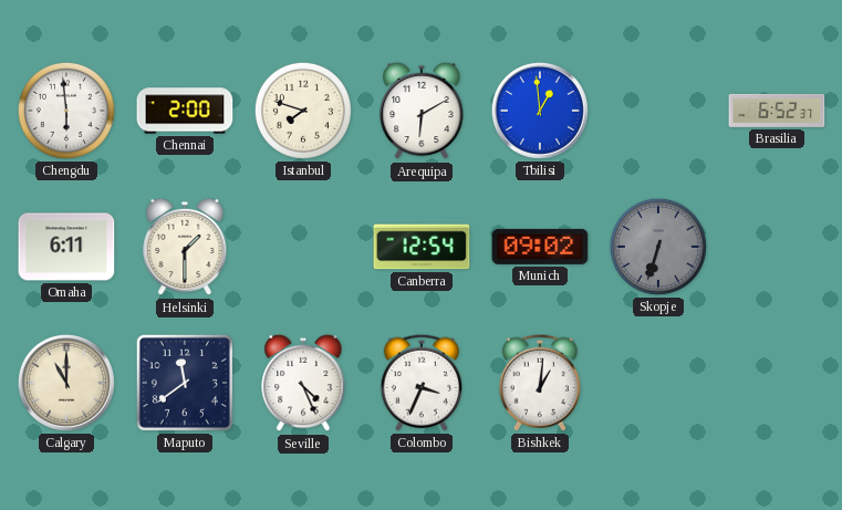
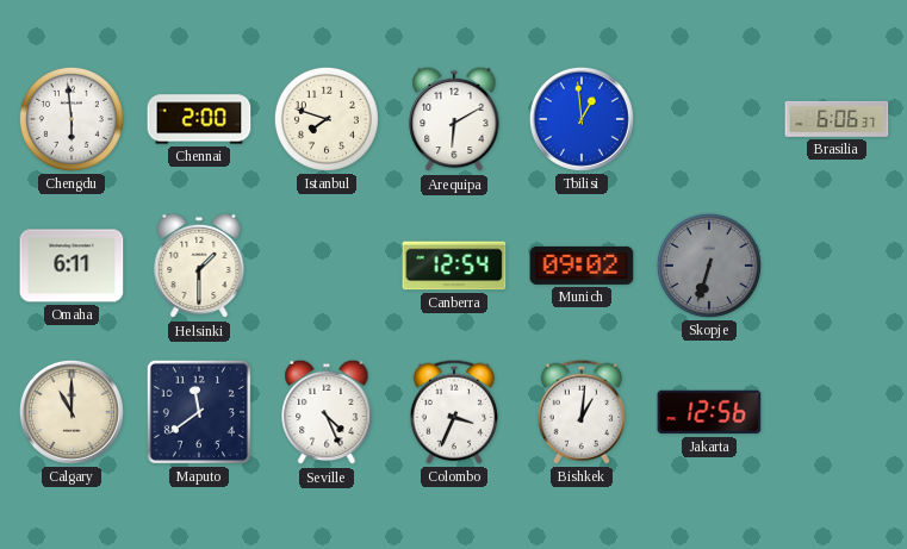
Brasilia: 6:52 -> 6:06
Jakarta: none -> 12:56
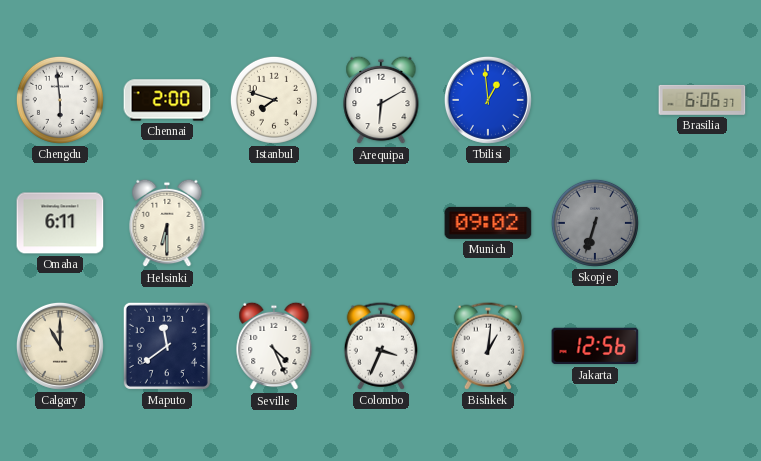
Helsinki: 1:30 -> 6:30
Canberra: 12:54 -> none
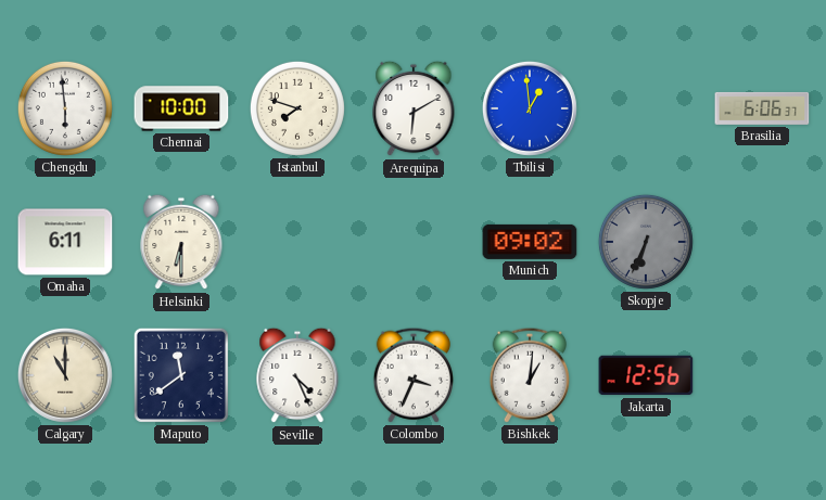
Chennai: 2:00 -> 10:00
Skopje: 6:33 -> 6:34
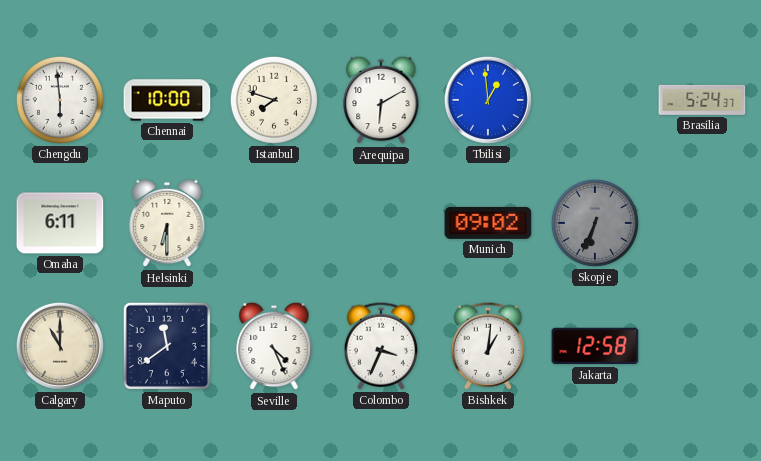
Brasilia: 6:06 -> 5:24
Jakarta: 12:56 -> 12:58
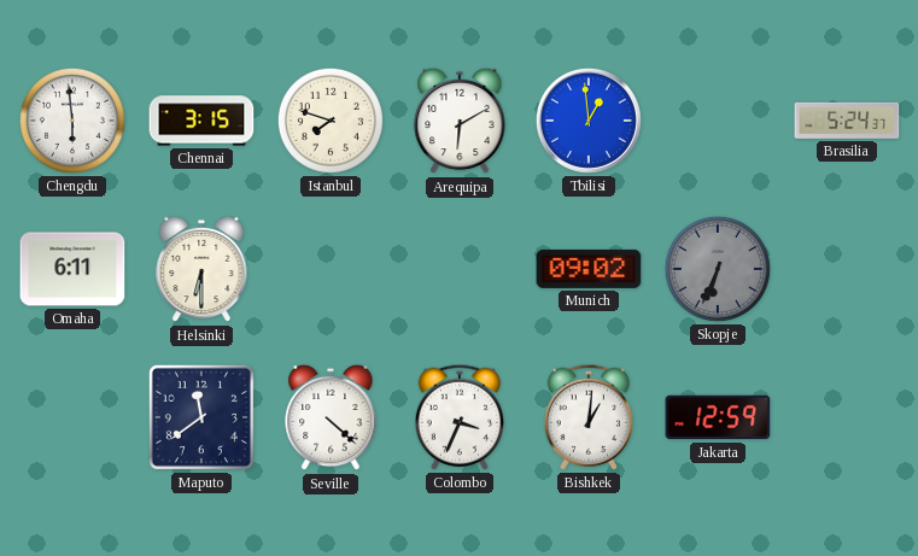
Chennai: 10:00 -> 3:15
Calgary: 11:00 -> none
Seville: 4:26 -> 4:22
Jakarta: 12:58 -> 12:59
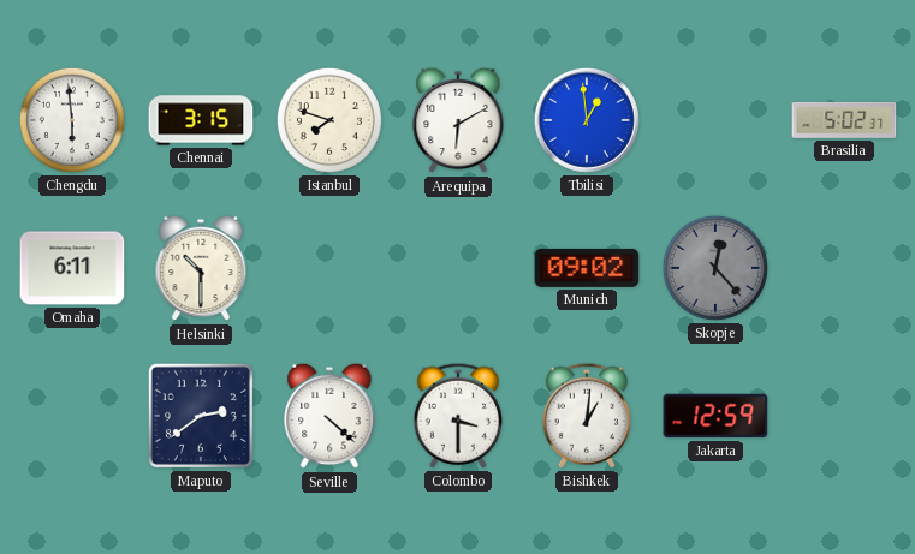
Brasilia: 5:24 -> 5:02
Helsinki: 6:30 -> 10:30
Skopje: 6:34 -> 12:23
Maputo: 11:39 -> 2:39
Colombo: 3:34 -> 3:30
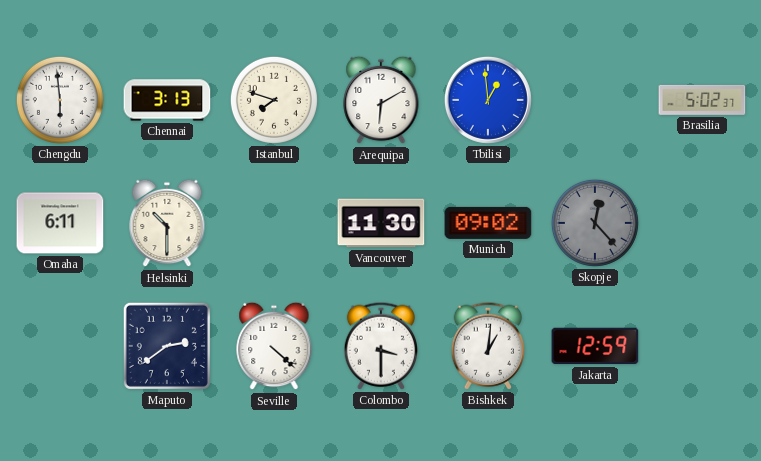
Chennai: 3:15 -> 3:13
Vancouver: none -> 11:30
